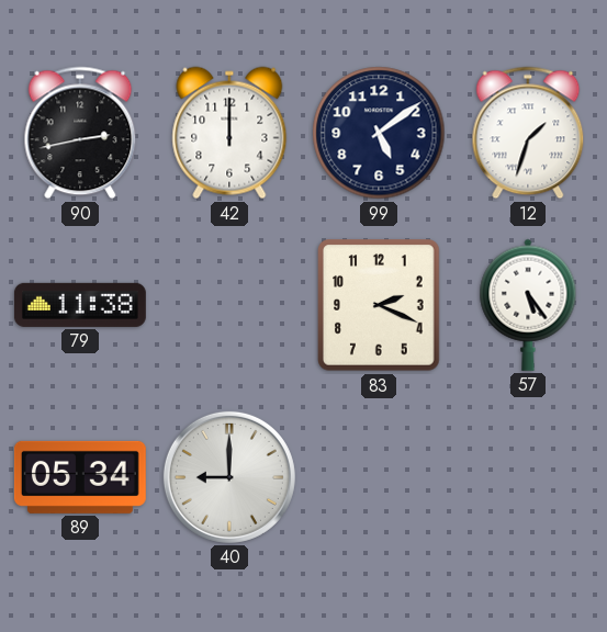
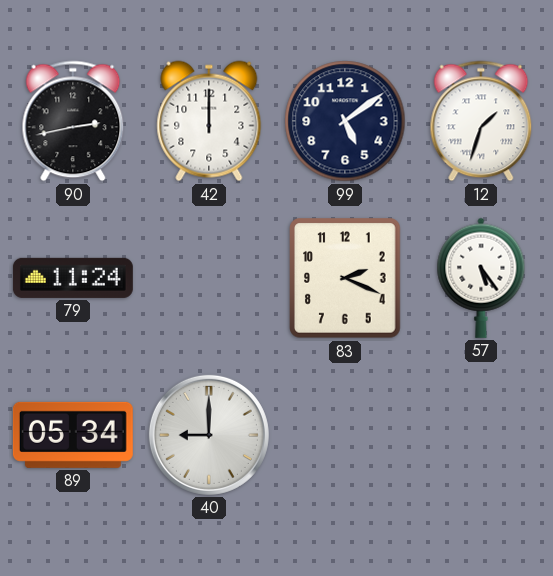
79: 11:38 -> 11:24
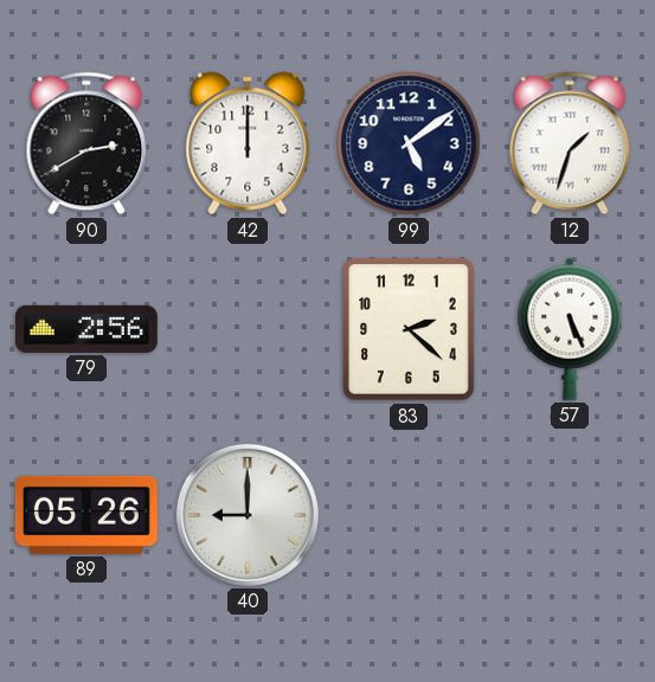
90: 2:43 -> 2:40
79: 11:24 -> 2:56
83: 2:19 -> 2:22
57: 5:24 -> 5:26
89: 05:34 -> 05:26
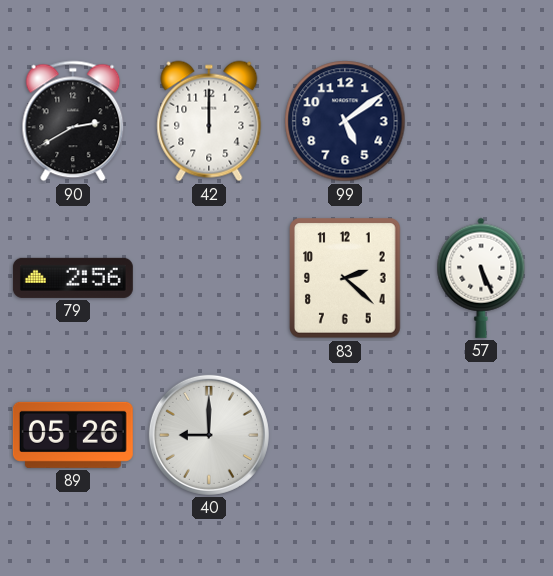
12: 1:33 -> none
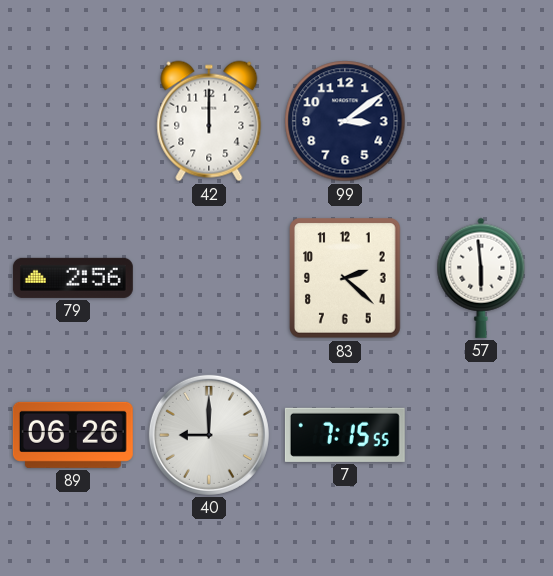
90: 2:40 -> none
99: 5:09 -> 3:09
57: 5:26 -> 5:59
89: 05:26 -> 06:26
7: none -> 7:15
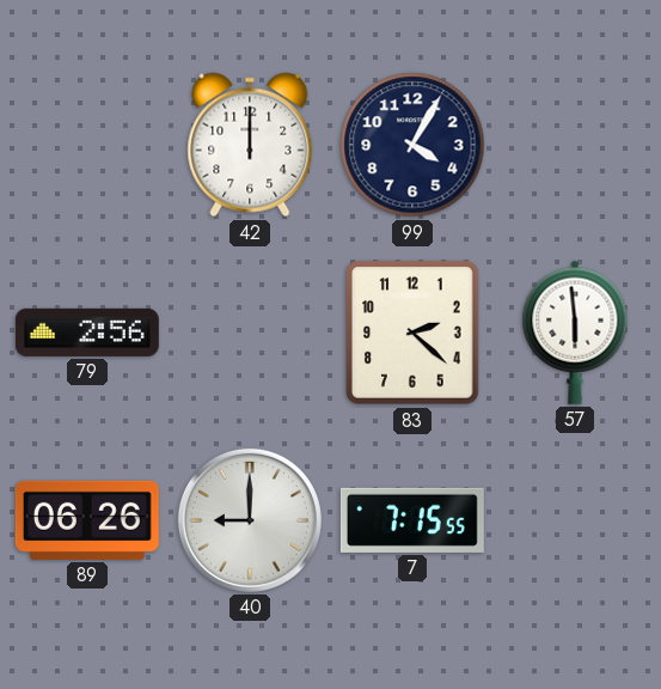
99: 3:09 -> 4:05
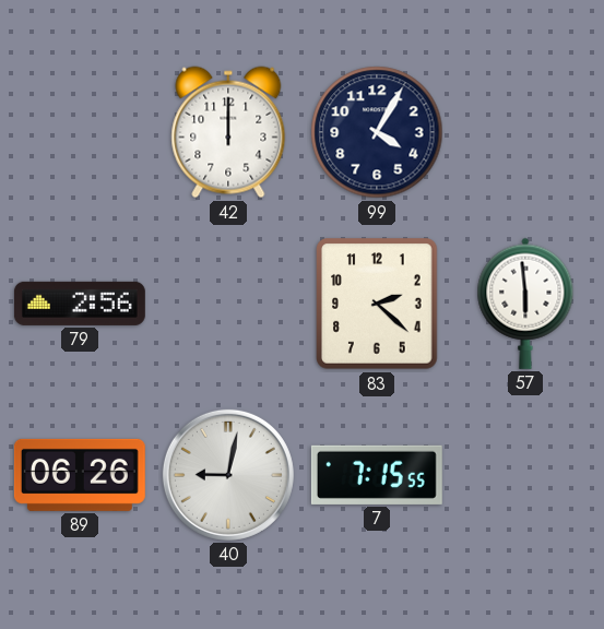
40: 9:00 -> 9:02
